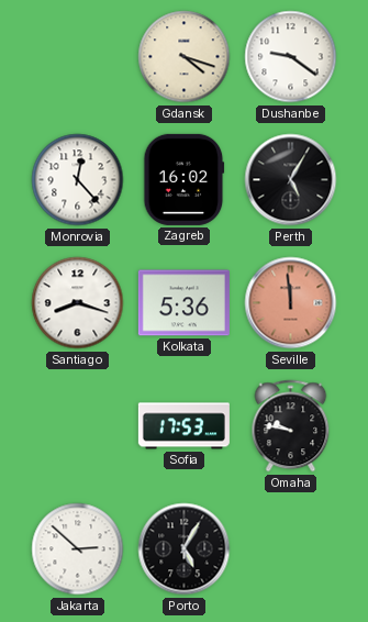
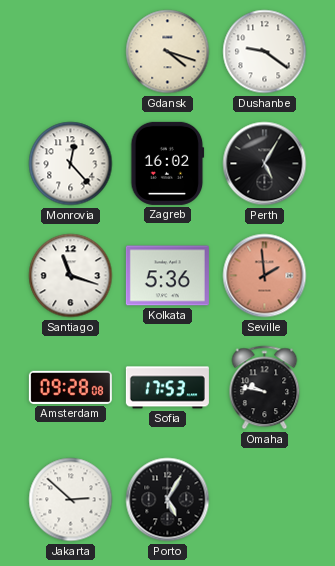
Santiago: 8:18 -> 11:18
Seville: 11:59 -> 1:59
Amsterdam: none -> 09:28
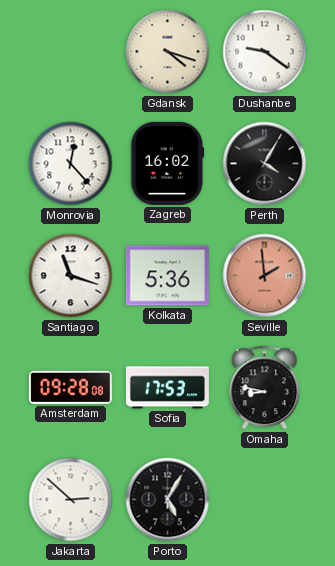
Perth: 5:05 -> 4:05
Omaha: 9:47 -> 8:47
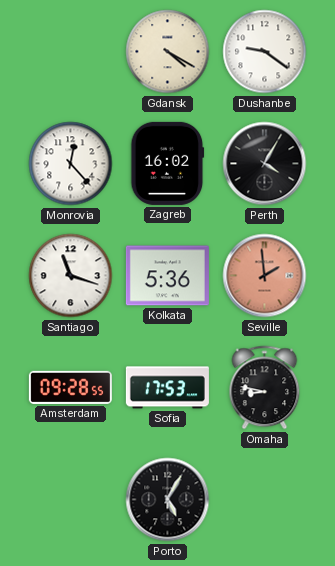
Gdansk: 4:18 -> 4:20
Amsterdam: 09:28:08 -> 09:28:55
Jakarta: 2:52 -> none
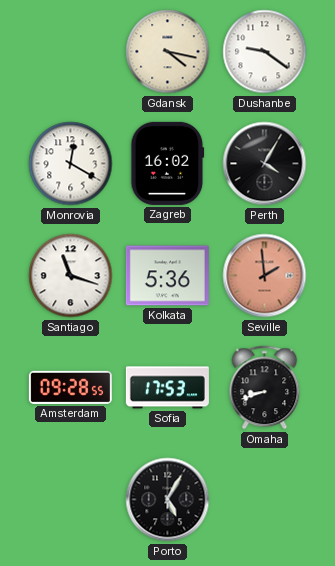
Gdansk: 4:20 -> 4:17
Monrovia: 12:23 -> 12:20
Omaha: 8:47 -> 8:42
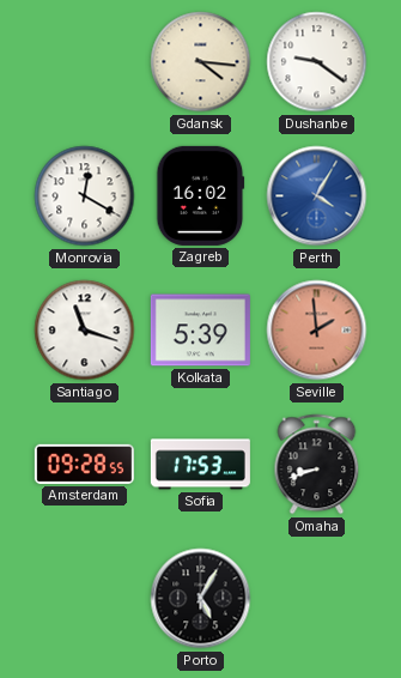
Gdansk: 4:17 -> 4:16
Perth dial: black -> blue
Kolkata: 5:36 -> 5:39
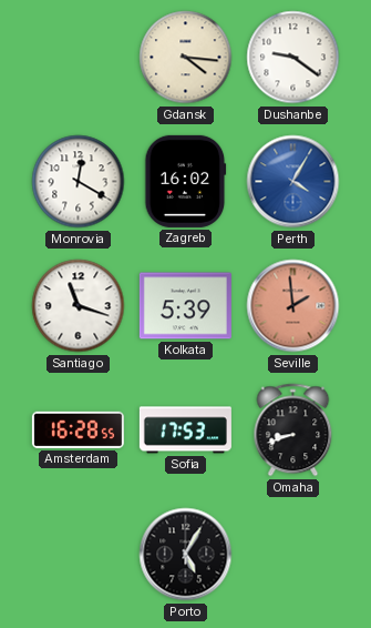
Amsterdam: 09:28 -> 16:28
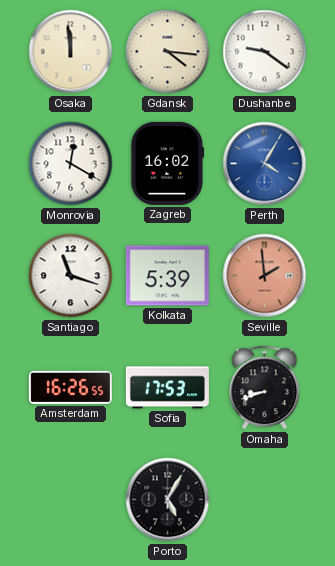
Osaka: none -> 11:59
Amsterdam: 16:28 -> 16:26
